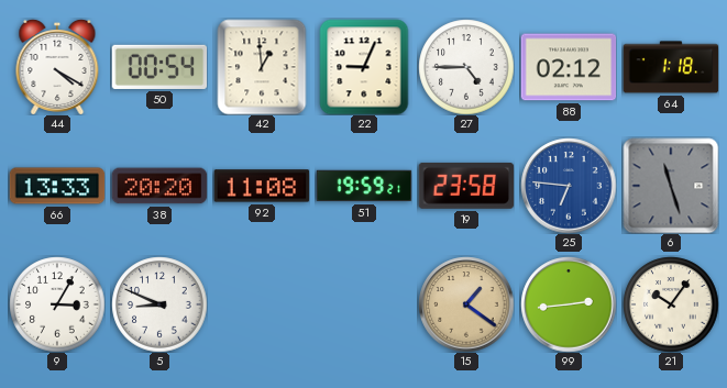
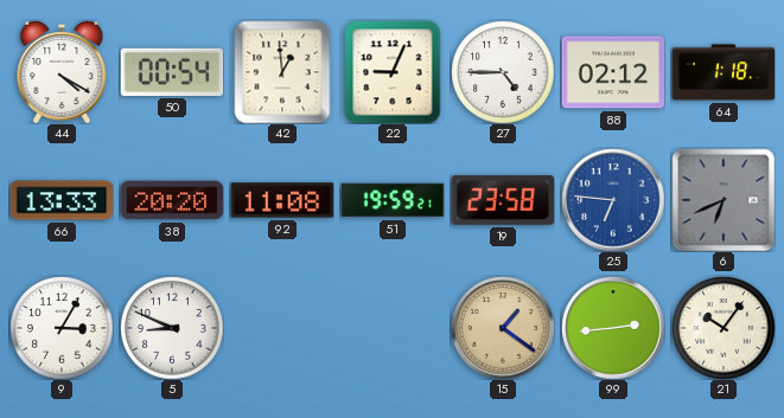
6: 11:27 -> 6:41
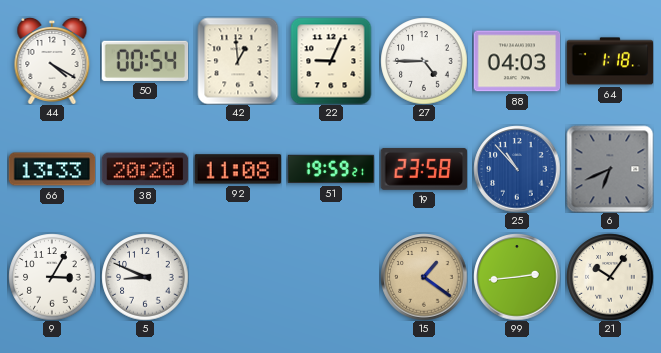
88: 02:12 -> 04:03
25: 6:46 -> 10:53
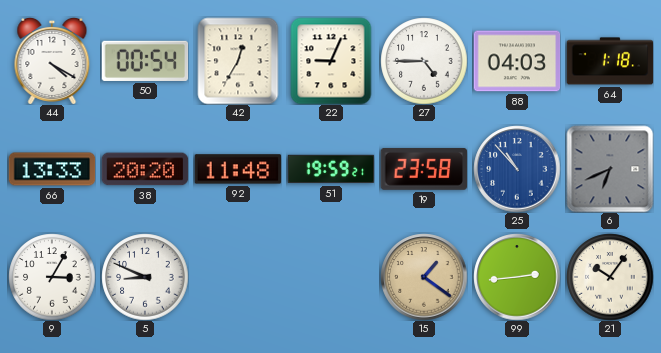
42: 12:59 -> 12:35
92: 11:08 -> 11:48
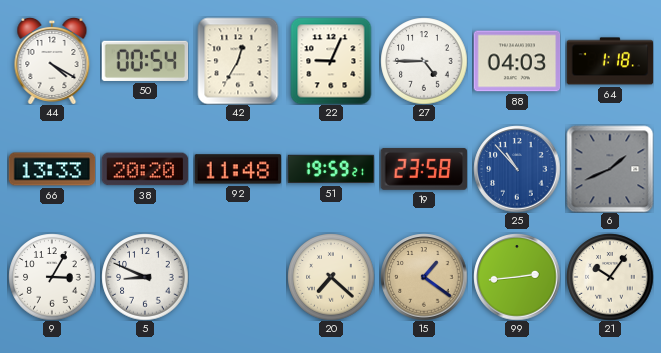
6: 6:41 -> 1:41
20: none -> 7:22
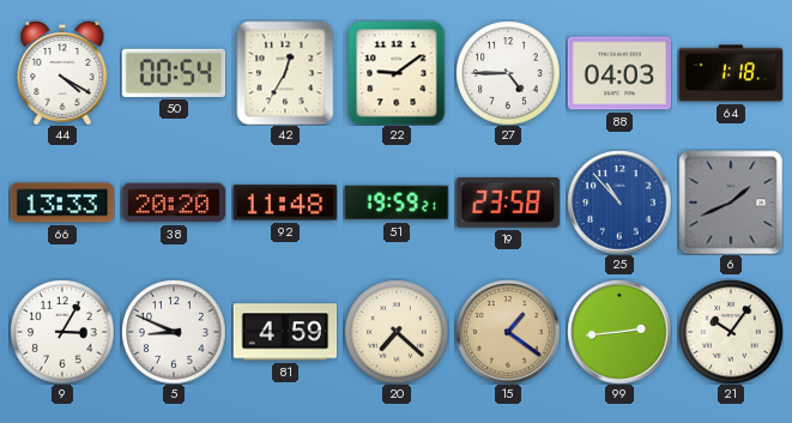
22: 9:04 -> 9:09
81: none -> 4:59
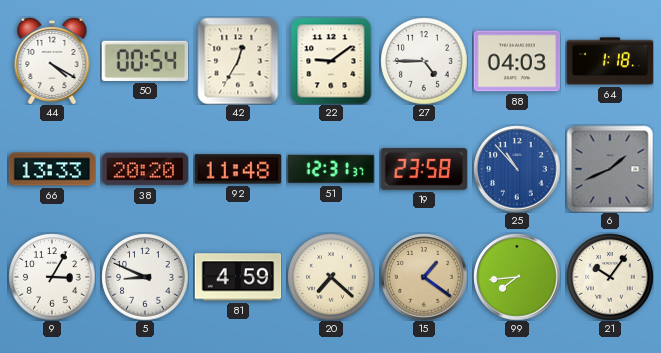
51: 19:59 -> 12:31
99: 2:44 -> 7:44
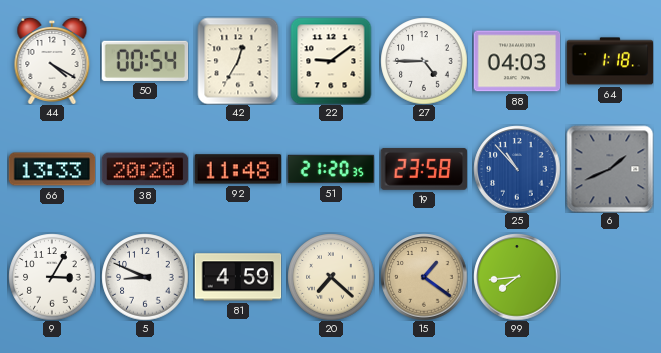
51: 12:31 -> 21:20
21: 10:06 -> none
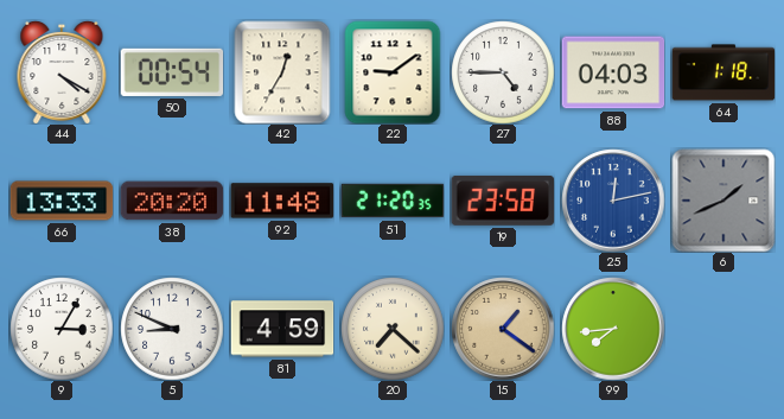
25: 10:53 -> 12:13
